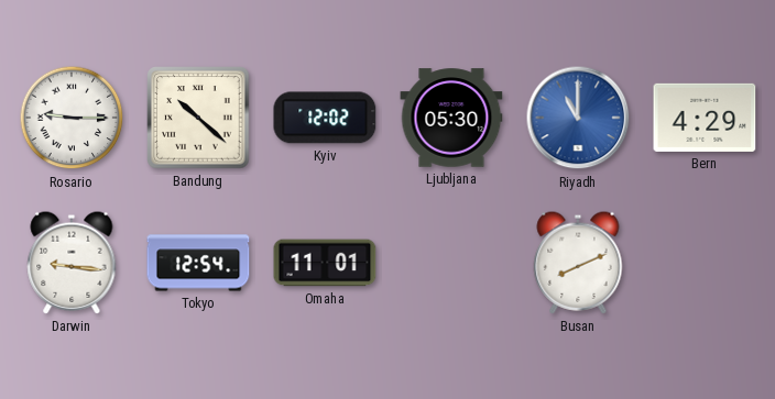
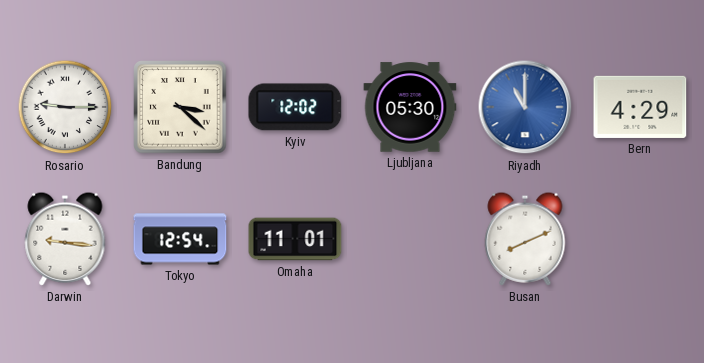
Bandung: 10:22 -> 3:22
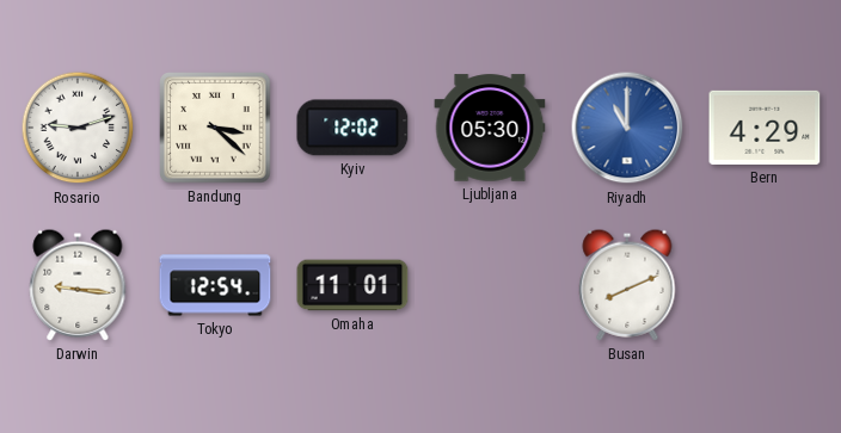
Rosario: 9:15 -> 9:12
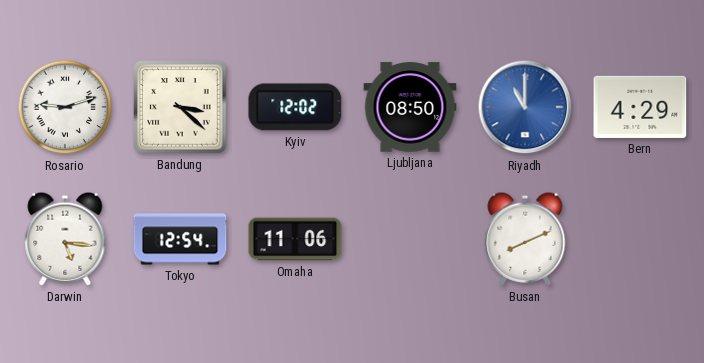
Ljubljana: 05:30 -> 08:50
Darwin: 9:16 -> 5:16
Omaha: 11:01 -> 11:06
